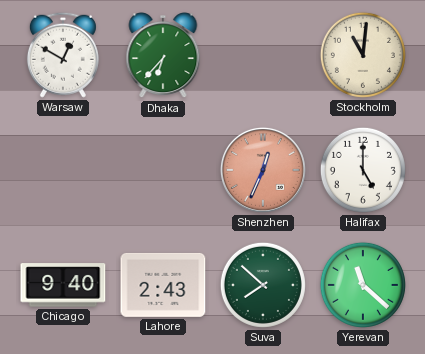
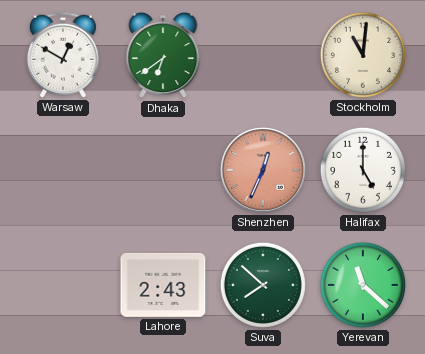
Dhaka: 6:37 -> 6:39
Chicago: 9:40 -> none
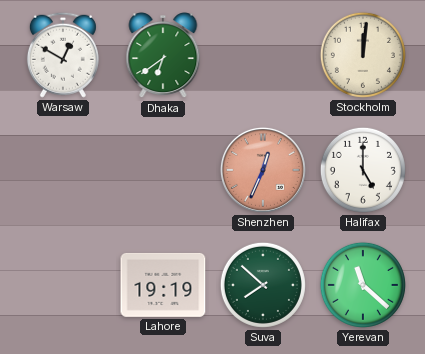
Stockholm: 11:01 -> 12:01
Lahore: 2:43 -> 19:19
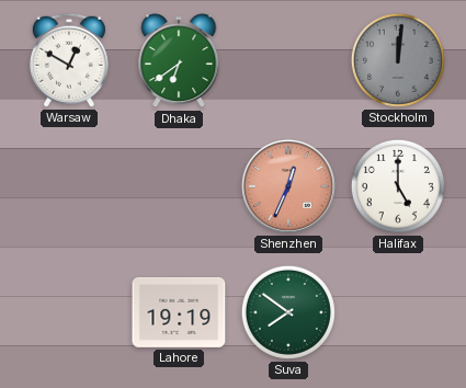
Stockholm dial: cream -> grey
Suva: 7:52 -> 7:51
Yerevan: 11:22 -> none
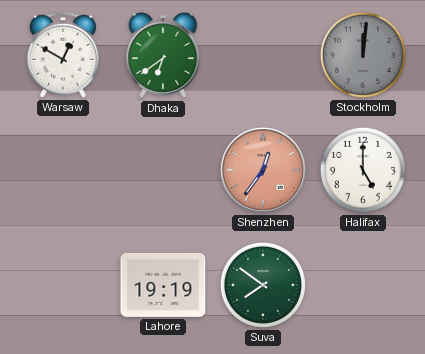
Shenzhen: 12:34 -> 12:36
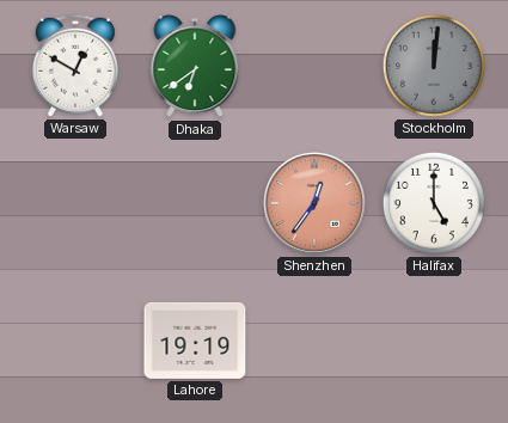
Suva: 7:51 -> none
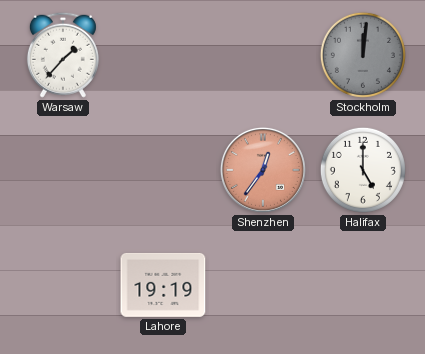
Warsaw: 12:50 -> 1:37
Dhaka: 6:39 -> none
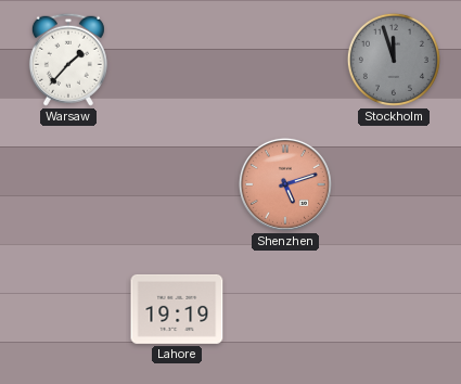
Stockholm: 12:01 -> 11:57
Shenzhen: 12:36 -> 5:12
Halifax: 5:00 -> none
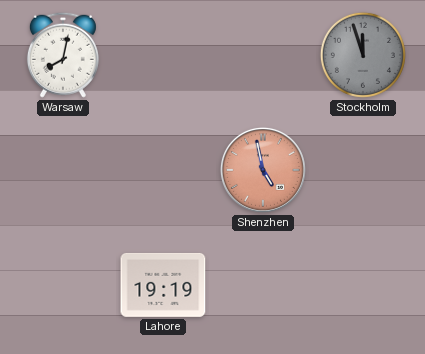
Warsaw: 1:37 -> 8:02
Shenzhen: 5:12 -> 4:58
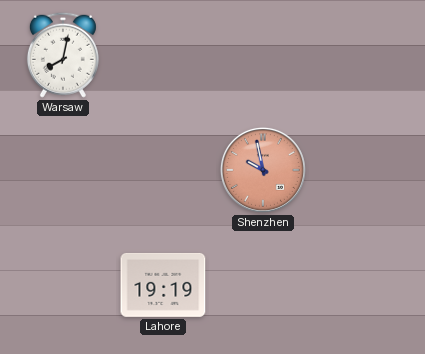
Stockholm: 11:57 -> none
Shenzhen: 4:58 -> 9:58
